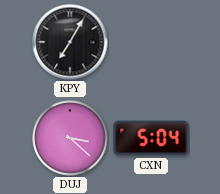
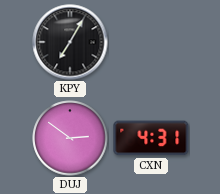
DUJ: 3:22 -> 2:51
CXN: 5:04 -> 4:31
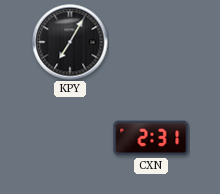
DUJ: 2:51 -> none
CXN: 4:31 -> 2:31
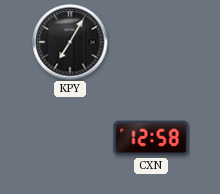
CXN: 2:31 -> 12:58
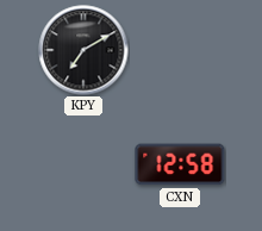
KPY: 7:05 -> 7:10
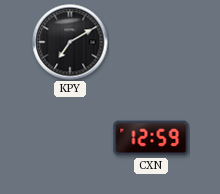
CXN: 12:58 -> 12:59
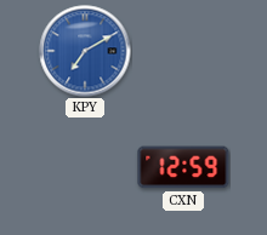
KPY dial: black -> blue
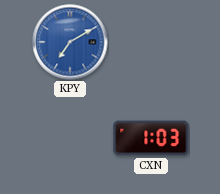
CXN: 12:59 -> 1:03
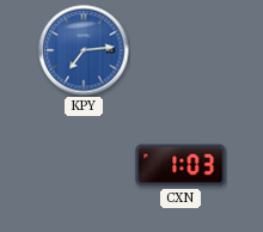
KPY: 7:10 -> 7:14
